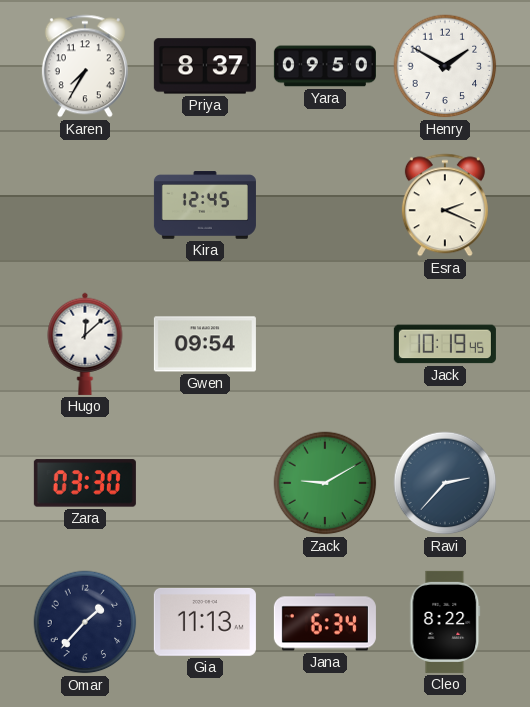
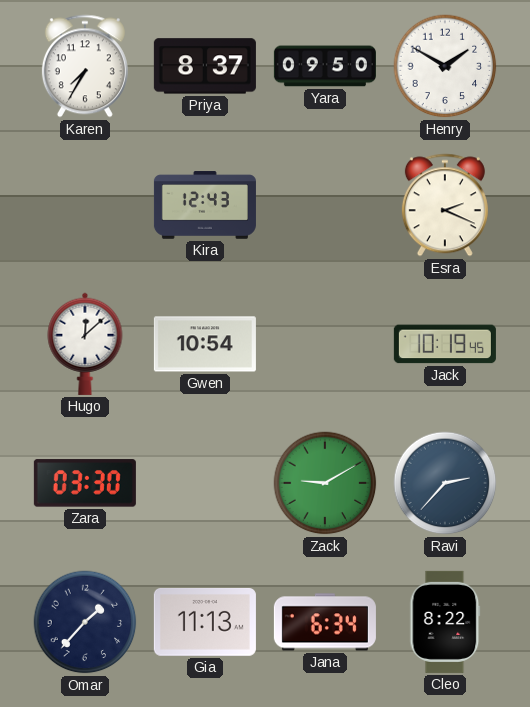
Kira: 12:45 -> 12:43
Gwen: 09:54 -> 10:54
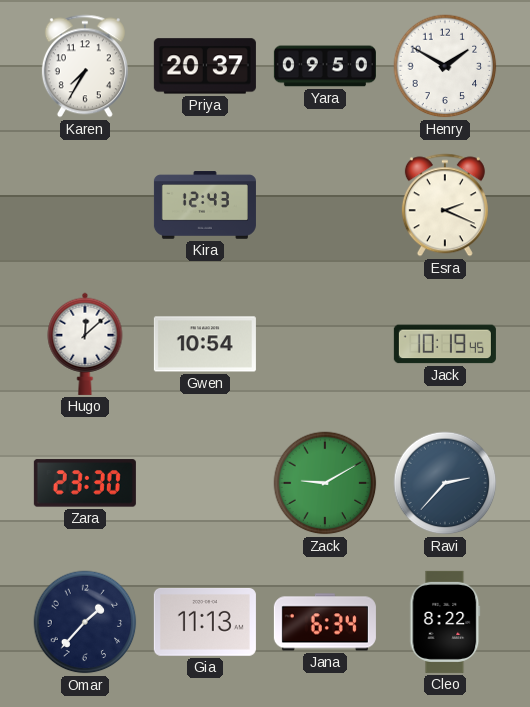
Priya: 8:37 -> 20:37
Zara: 03:30 -> 23:30
